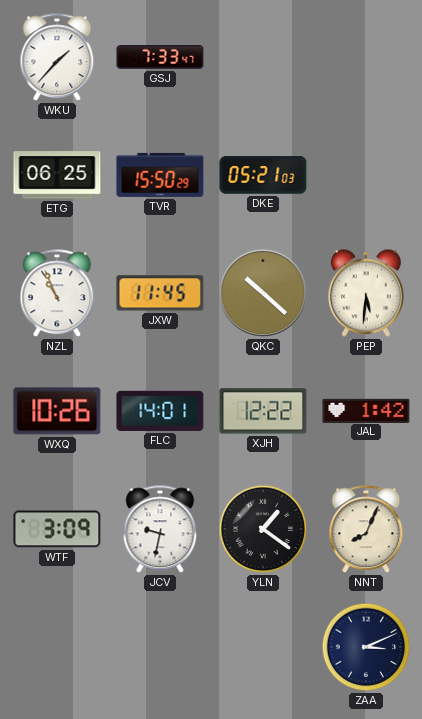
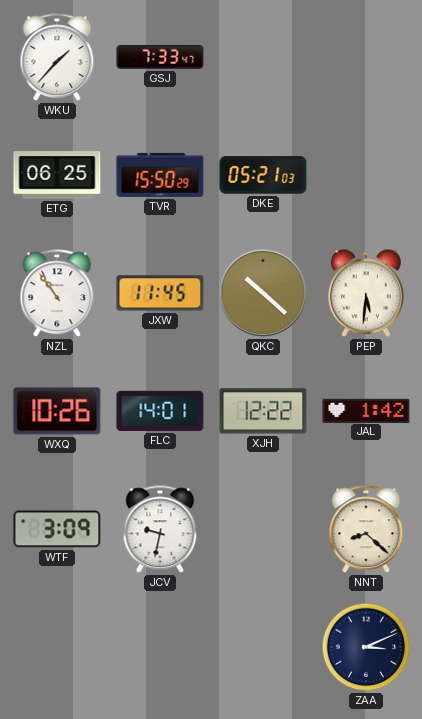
NZL: 10:56 -> 10:54
YLN: 1:21 -> none
NNT: 8:04 -> 8:22
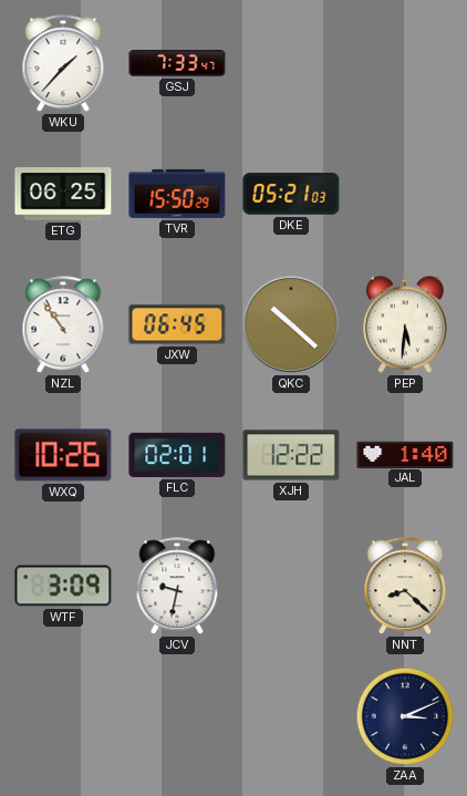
JXW: 11:45 -> 06:45
FLC: 14:01 -> 02:01
JAL: 1:42 -> 1:40
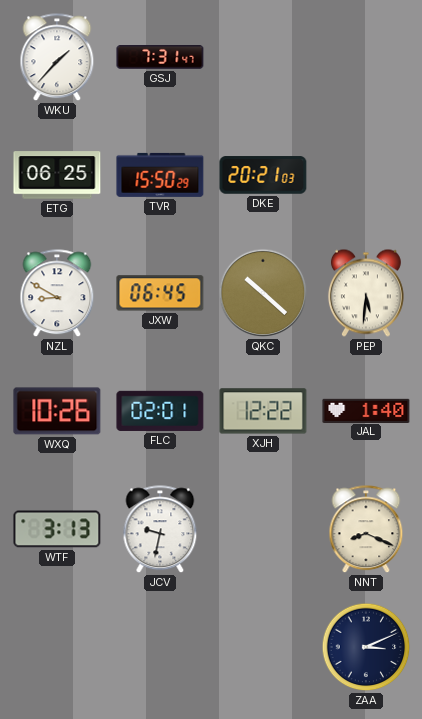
GSJ: 7:33 -> 7:31
DKE: 05:21 -> 20:21
NZL: 10:54 -> 8:50
WTF: 3:09 -> 3:13
NNT: 8:22 -> 8:19
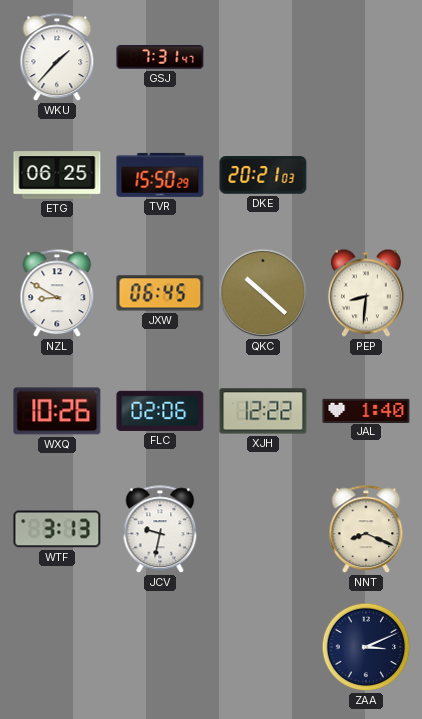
PEP: 5:31 -> 8:31
FLC: 02:01 -> 02:06
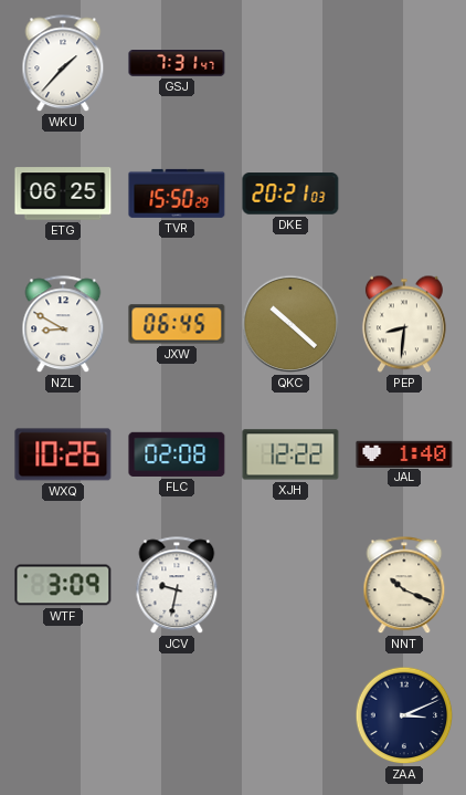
FLC: 02:06 -> 02:08
WTF: 3:13 -> 3:09
NNT: 8:19 -> 10:19
